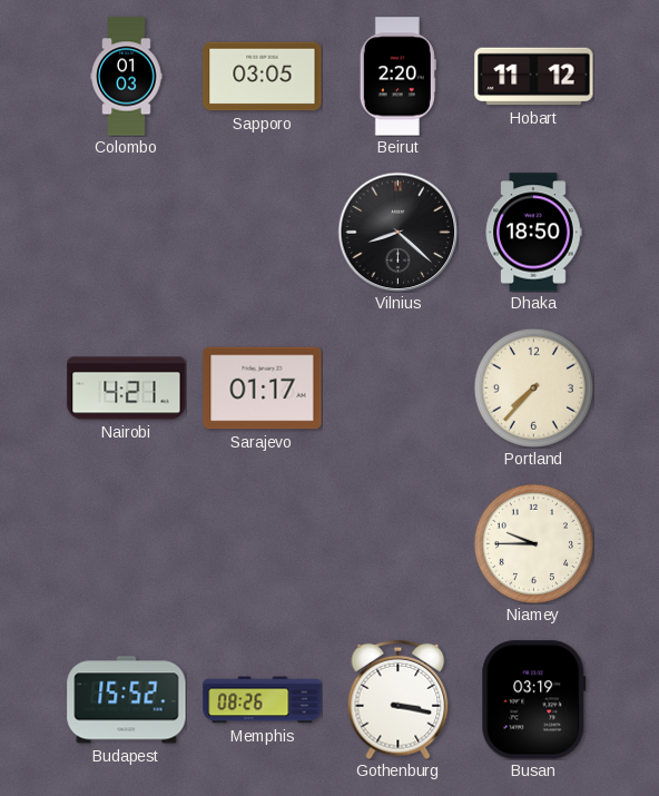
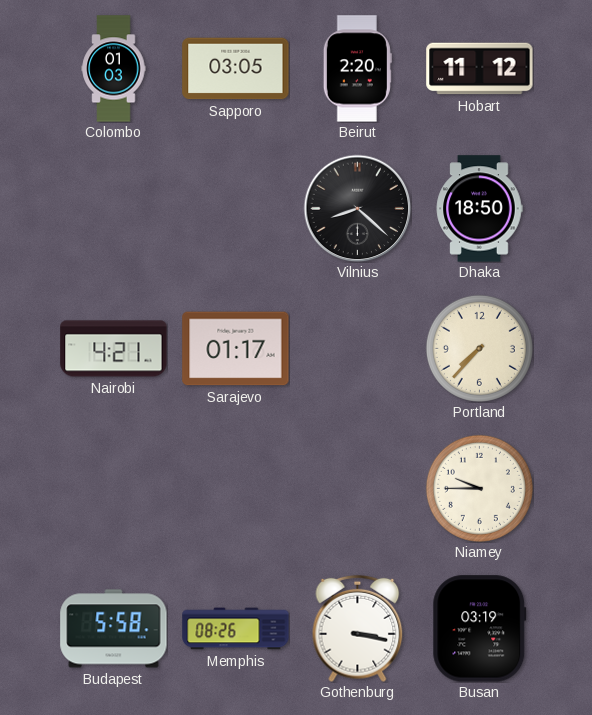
Budapest: 15:52 -> 5:58
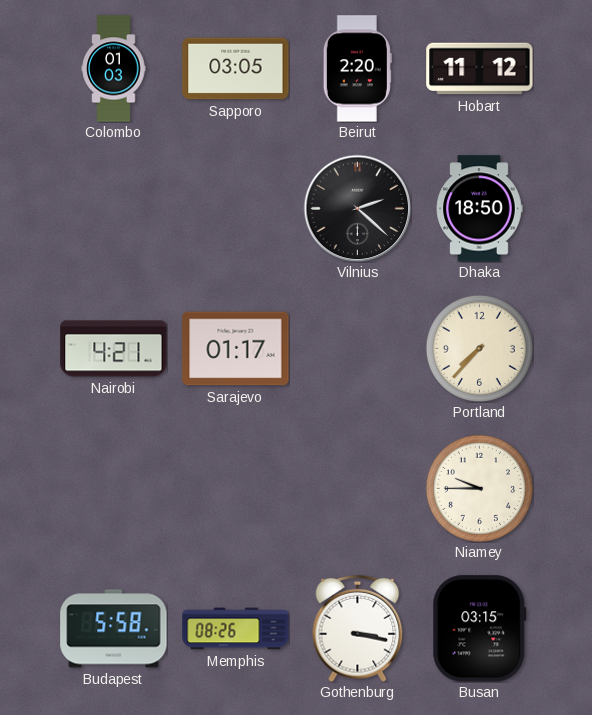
Vilnius: 8:22 -> 2:22
Busan: 03:19 -> 03:15
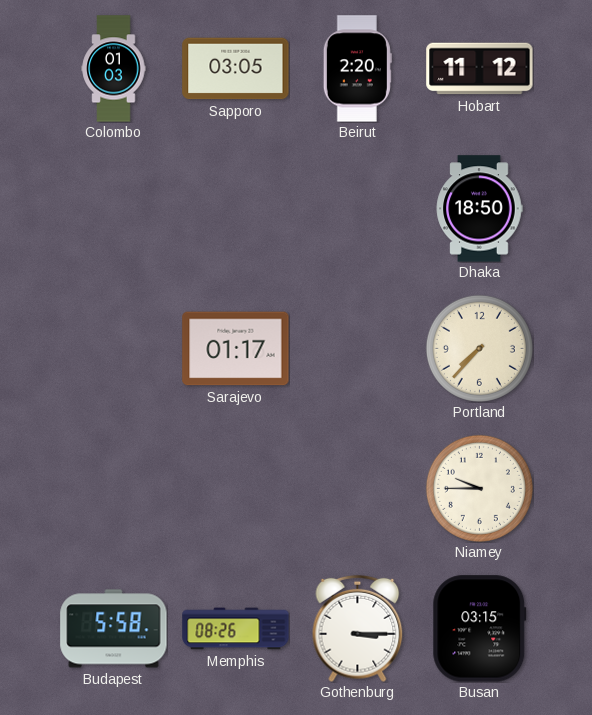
Vilnius: 2:22 -> none
Nairobi: 4:21 -> none
Gothenburg: 3:17 -> 3:15
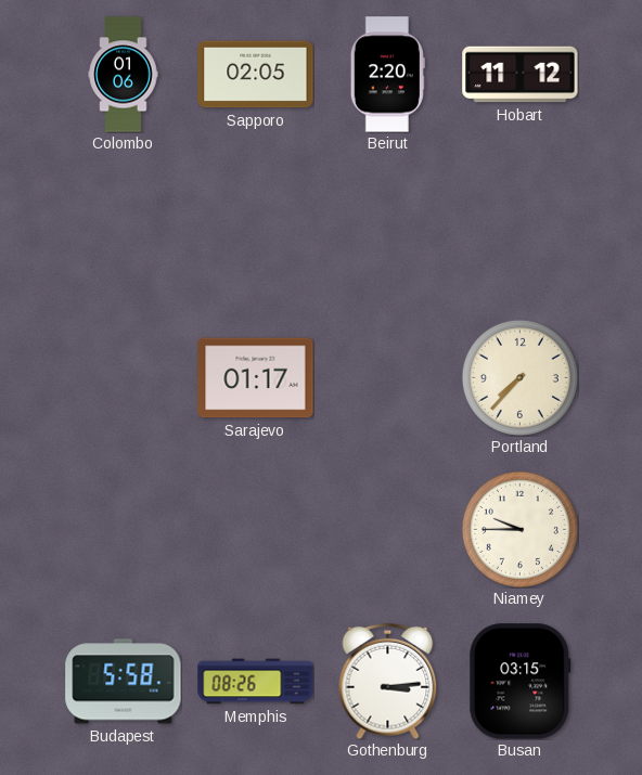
Colombo: 01:03 -> 01:06
Sapporo: 03:05 -> 02:05
Dhaka: 18:50 -> none
Gothenburg: 3:15 -> 3:14
